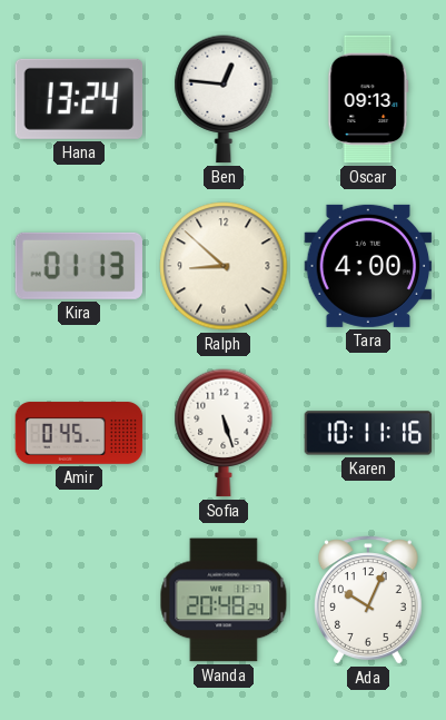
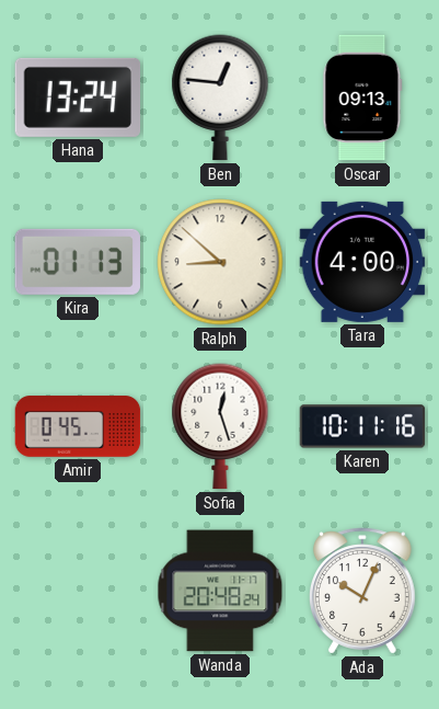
Sofia: 5:27 -> 12:27
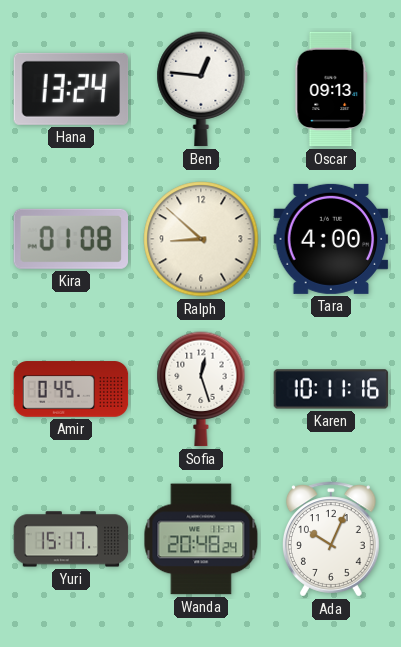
Kira: 01:13 -> 01:08
Yuri: none -> 15:17
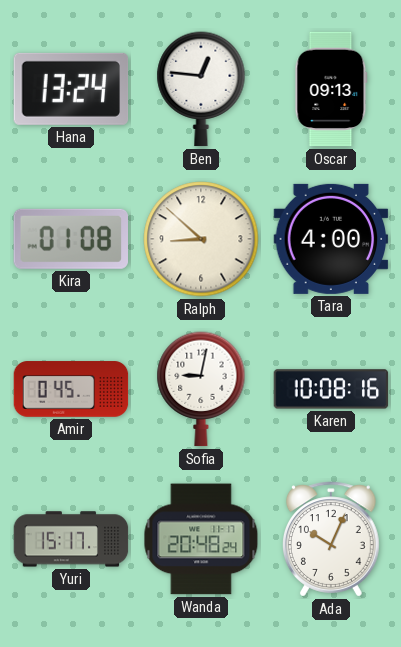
Sofia: 12:27 -> 9:02
Karen: 10:11 -> 10:08
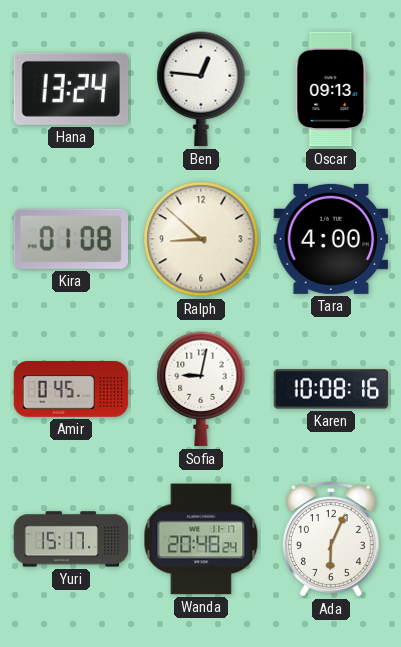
Ada: 10:04 -> 6:04
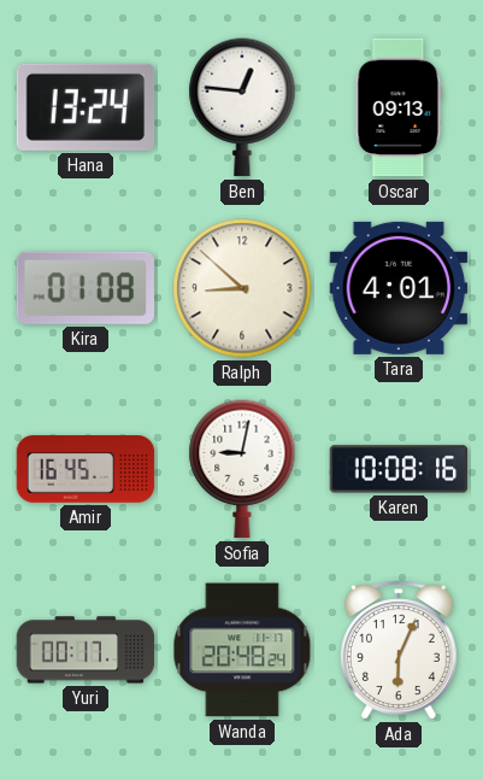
Tara: 4:00 -> 4:01
Amir: 0:45 -> 16:45
Yuri: 15:17 -> 00:17
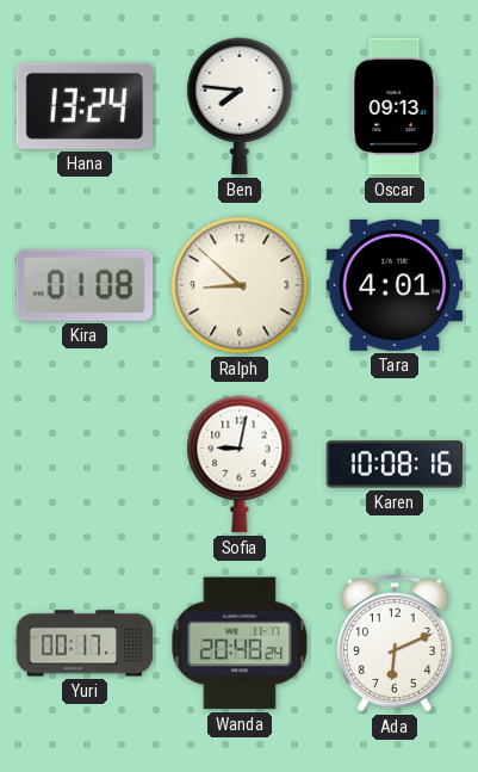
Ben: 12:46 -> 7:46
Amir: 16:45 -> none
Ada: 6:04 -> 6:11
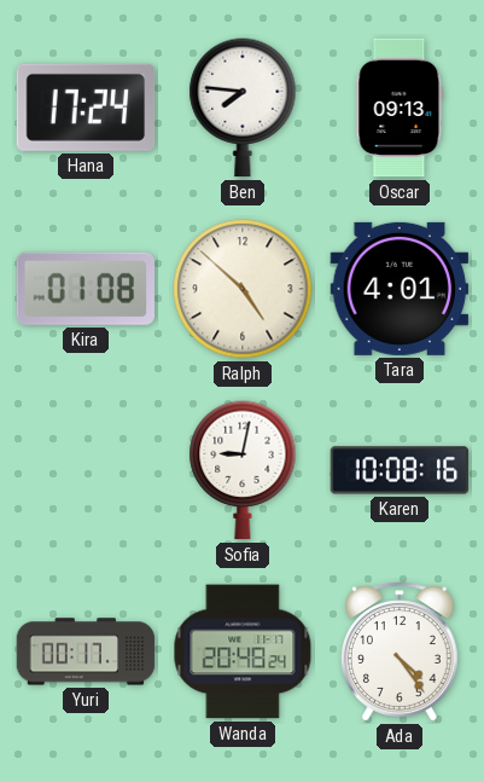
Hana: 13:24 -> 17:24
Ralph: 8:52 -> 4:52
Ada: 6:11 -> 4:24
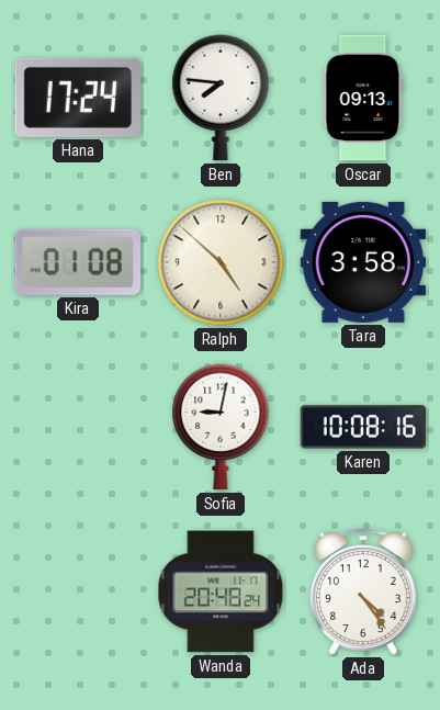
Tara: 4:01 -> 3:58
Yuri: 00:17 -> none
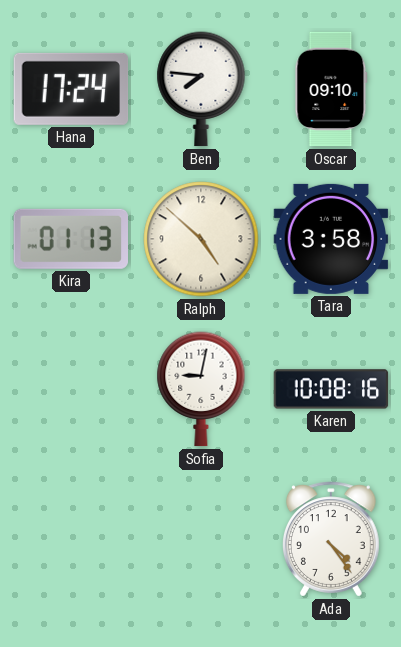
Oscar: 09:13 -> 09:10
Kira: 01:08 -> 01:13
Wanda: 20:48 -> none
